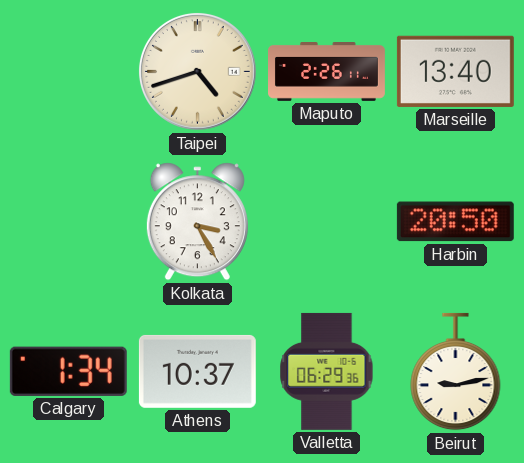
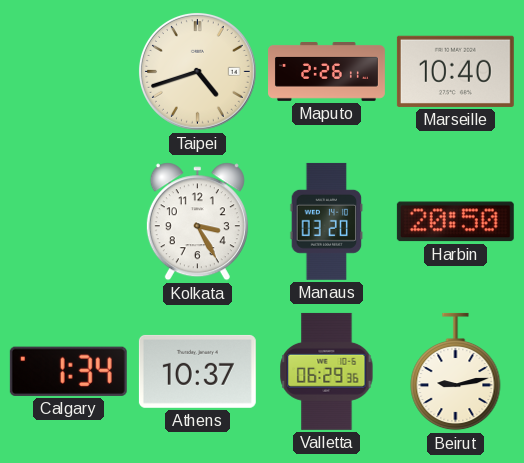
Marseille: 13:40 -> 10:40
Manaus: none -> 03:20
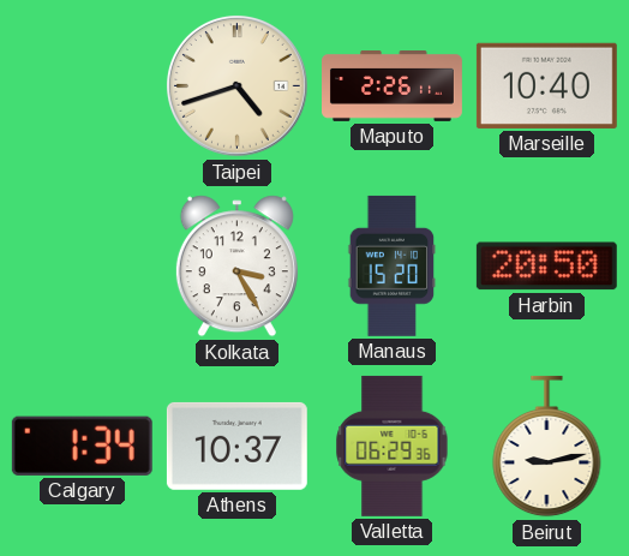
Manaus: 03:20 -> 15:20
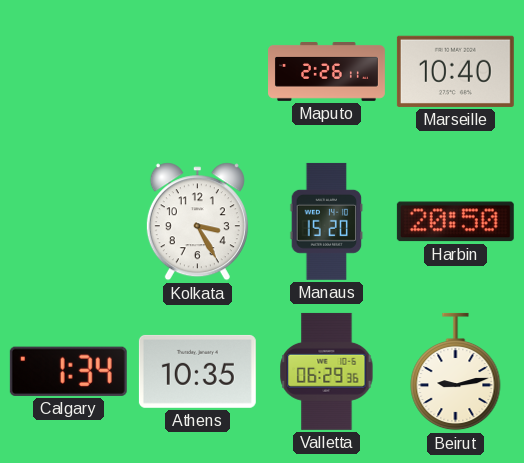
Taipei: 4:42 -> none
Athens: 10:37 -> 10:35
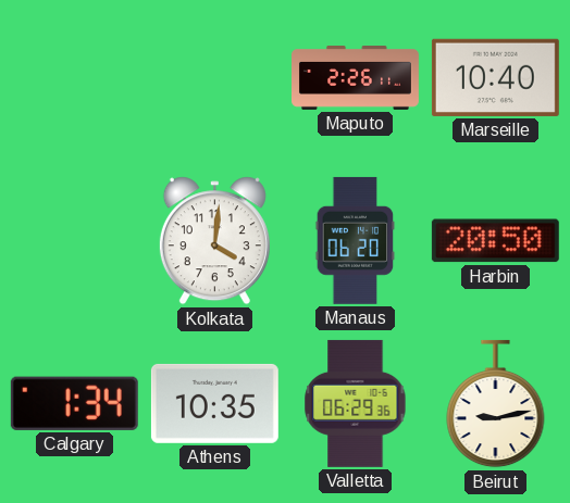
Kolkata: 3:25 -> 4:01
Manaus: 15:20 -> 06:20
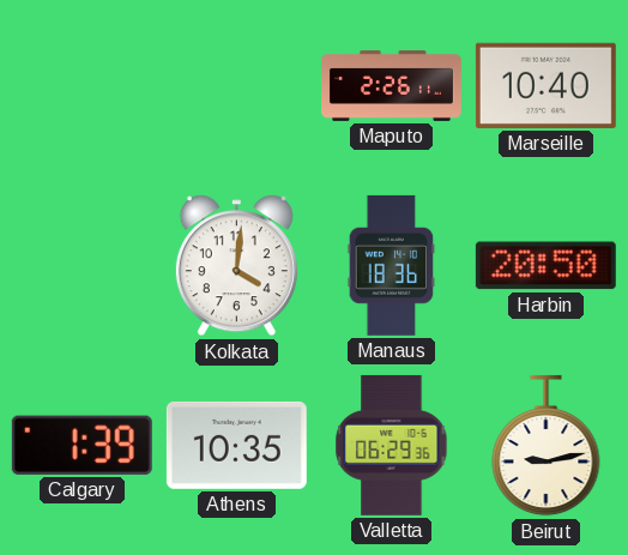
Manaus: 06:20 -> 18:36
Calgary: 1:34 -> 1:39
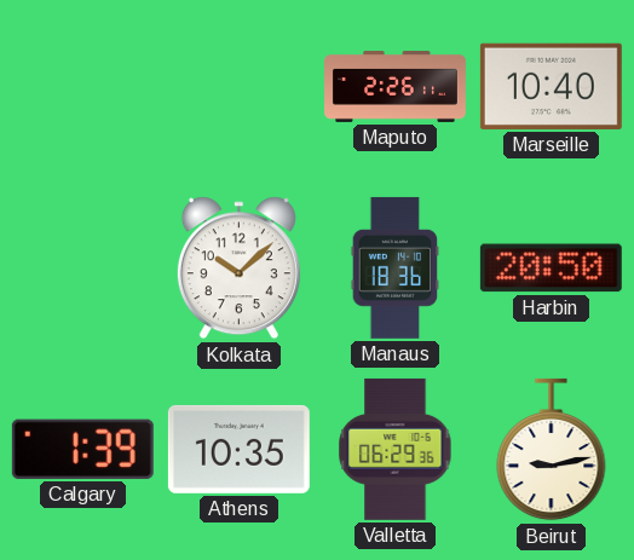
Kolkata: 4:01 -> 10:08
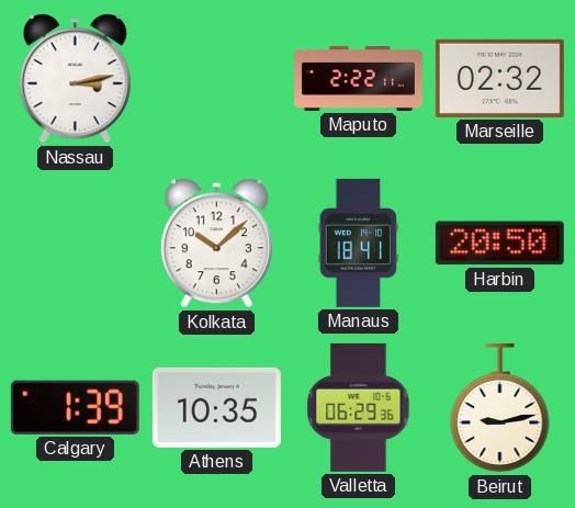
Nassau: none -> 3:13
Maputo: 2:26 -> 2:22
Marseille: 10:40 -> 02:32
Manaus: 18:36 -> 18:41
